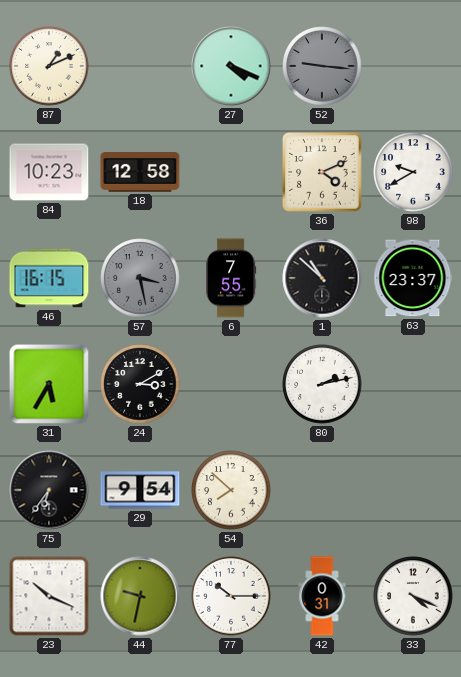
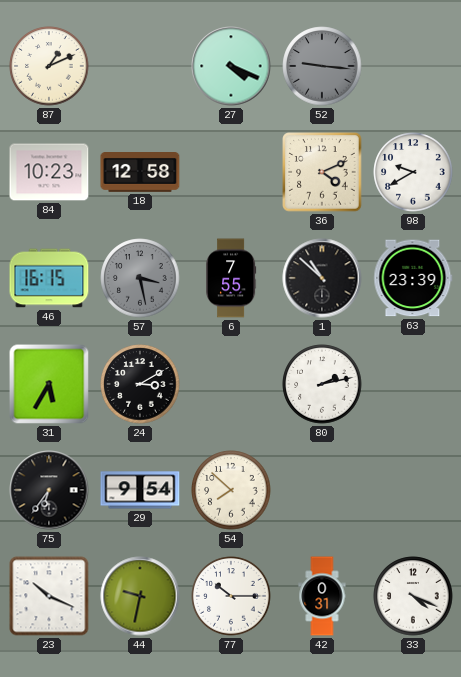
63: 23:37 -> 23:39
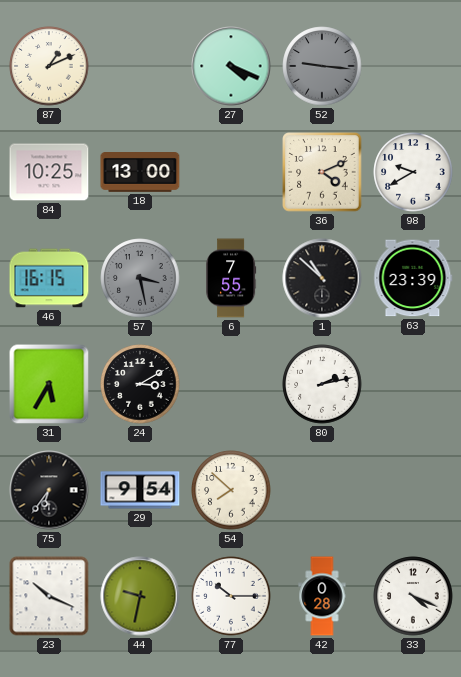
84: 10:23 -> 10:25
18: 12:58 -> 13:00
42: 0:31 -> 0:28
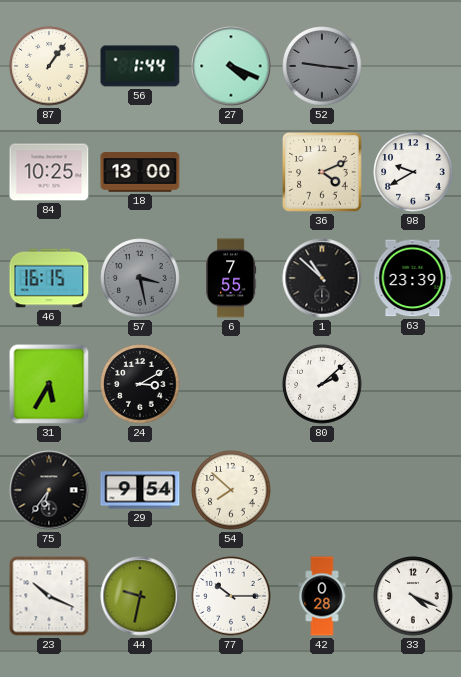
87: 1:11 -> 1:06
56: none -> 1:44
80: 2:13 -> 2:08
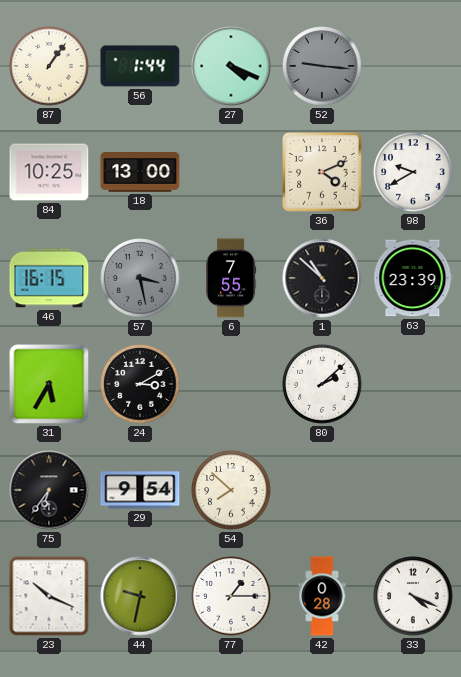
77: 10:15 -> 1:15
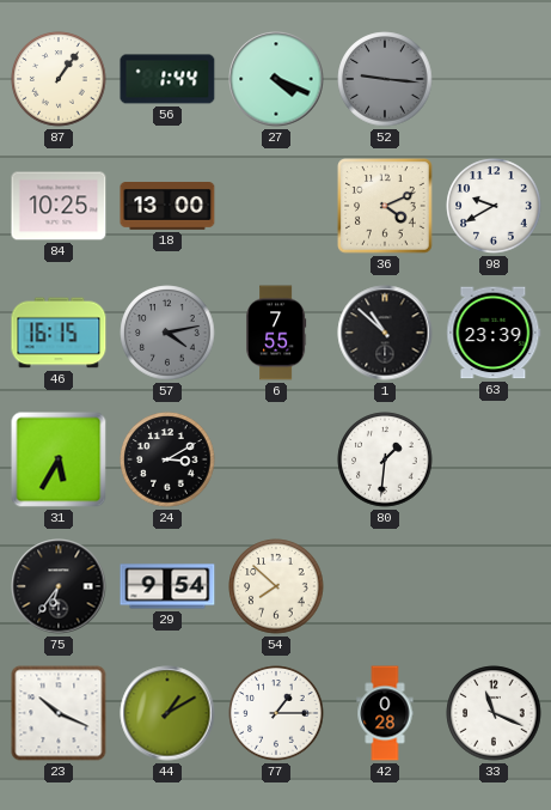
57: 3:28 -> 4:13
80: 2:08 -> 1:31
44: 9:32 -> 1:10
33: 4:19 -> 11:19
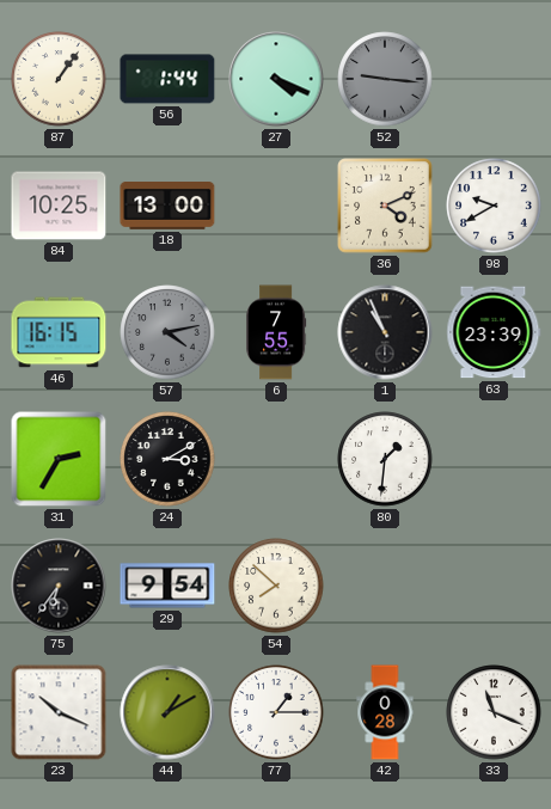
1: 10:52 -> 10:56
31: 5:35 -> 2:35
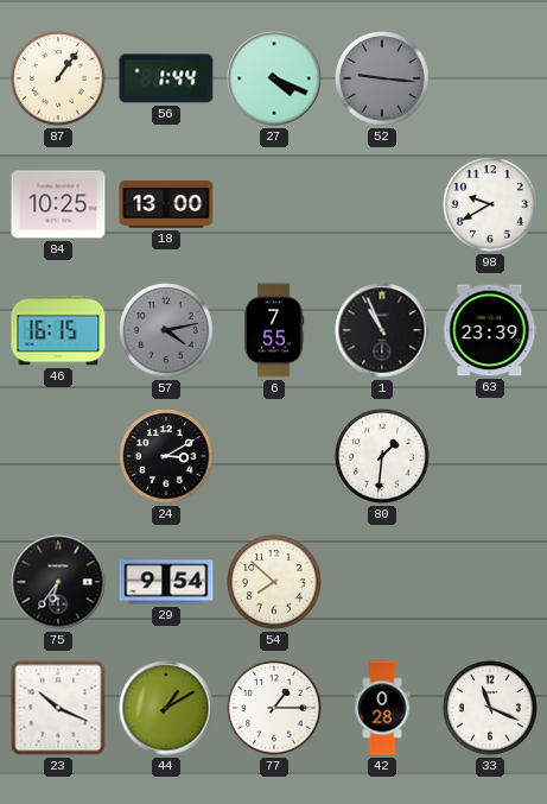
36: 4:11 -> none
31: 2:35 -> none
